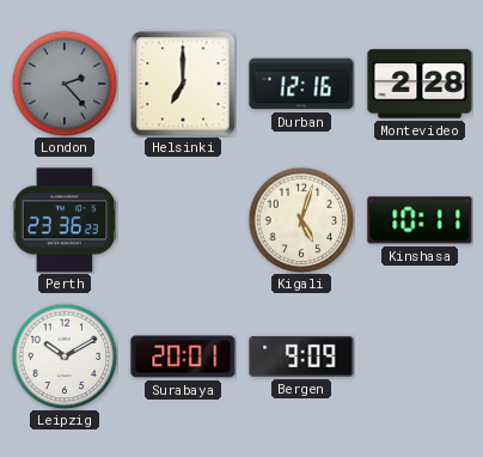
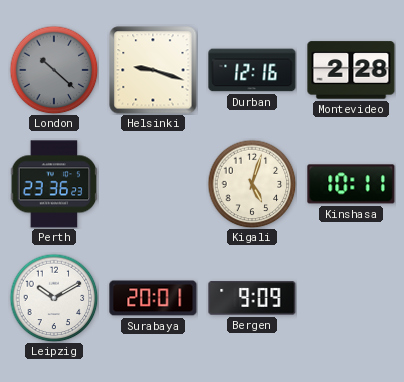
London: 2:23 -> 10:22
Helsinki: 7:00 -> 9:18
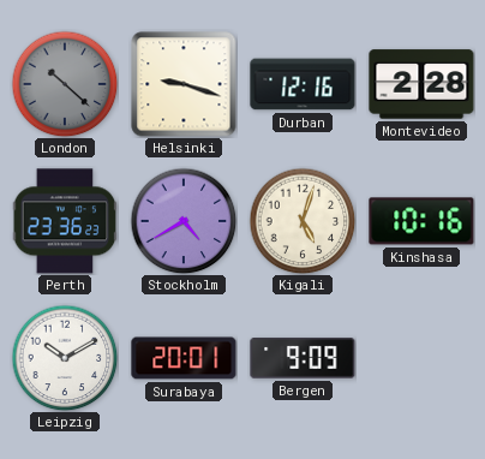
Stockholm: none -> 4:40
Kinshasa: 10:11 -> 10:16
